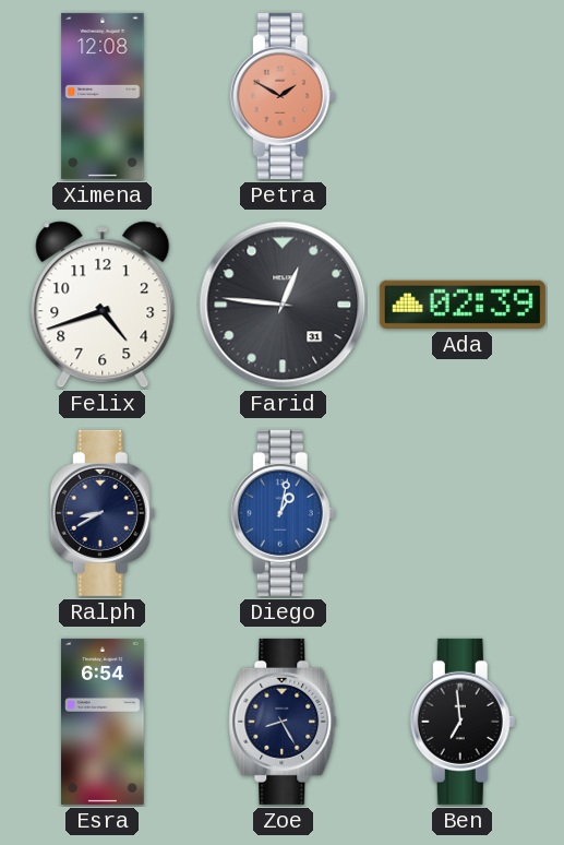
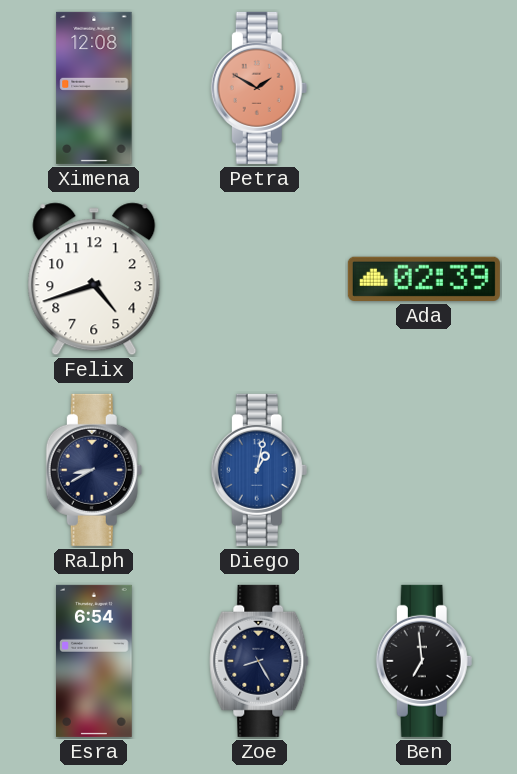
Farid: 12:46 -> none
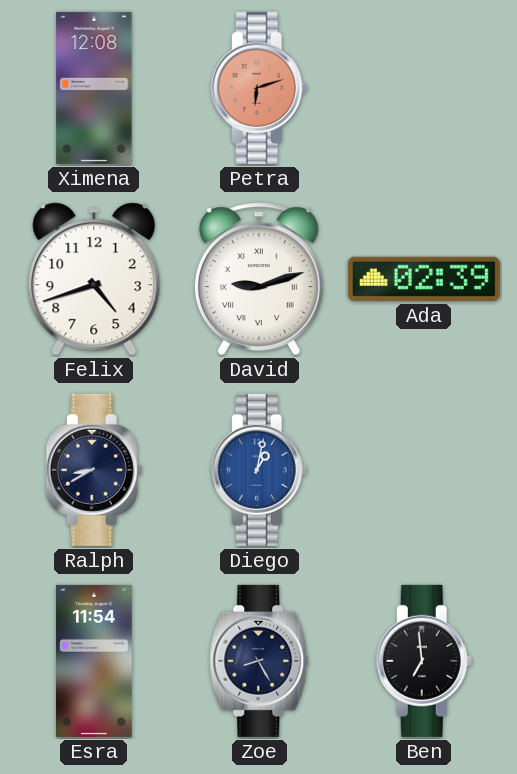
Petra: 1:50 -> 6:12
David: none -> 9:12
Esra: 6:54 -> 11:54
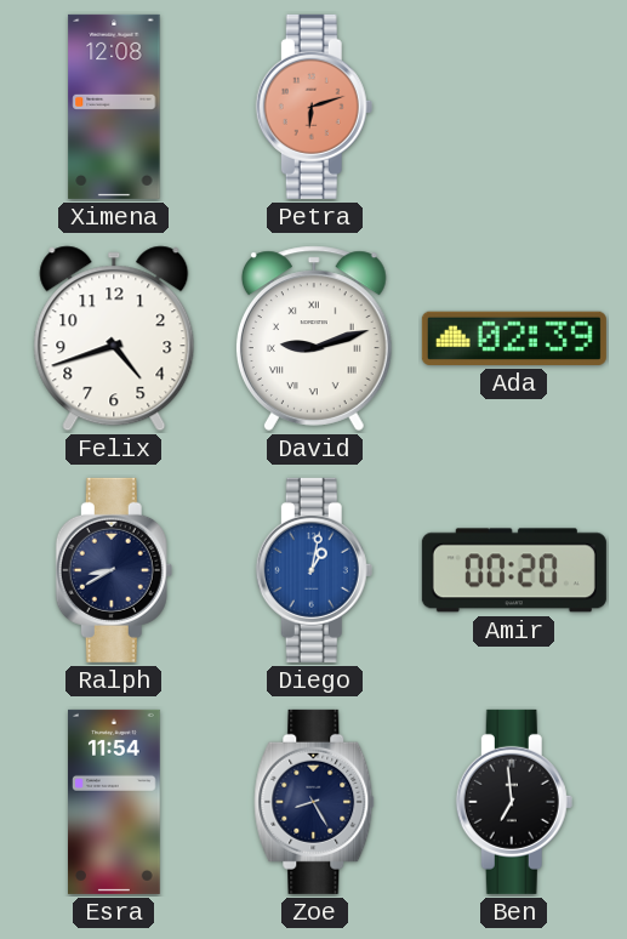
Amir: none -> 00:20
